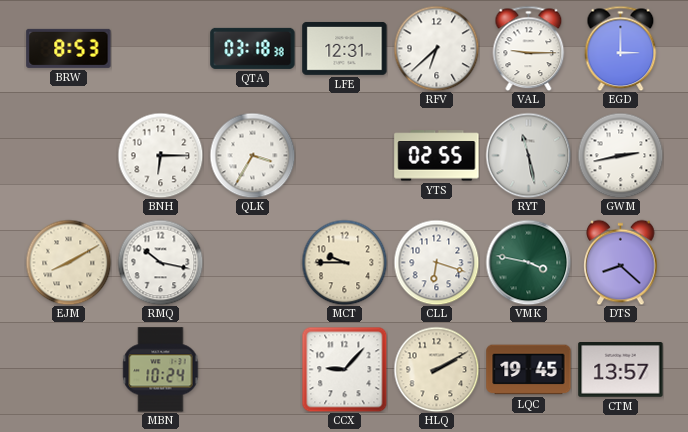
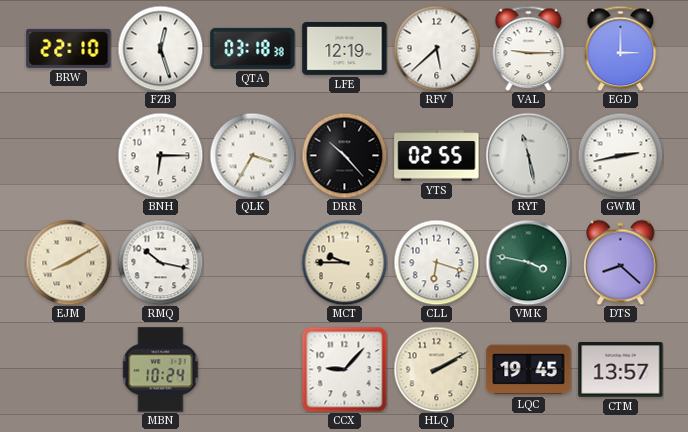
BRW: 8:53 -> 22:10
FZB: none -> 12:27
LFE: 12:31 -> 12:19
RFV: 6:38 -> 5:38
DRR: none -> 10:23
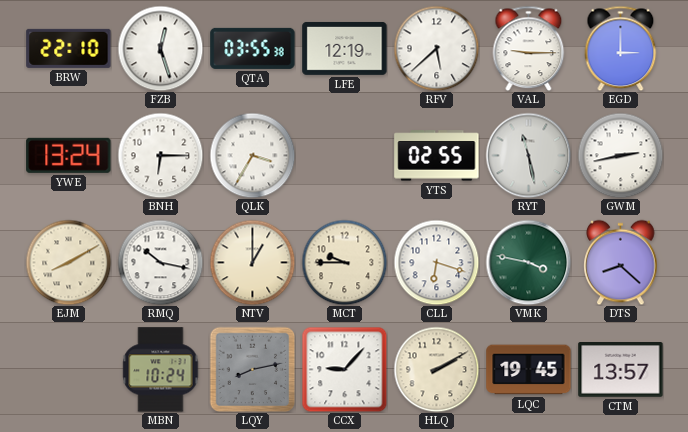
QTA: 03:18 -> 03:55
YWE: none -> 13:24
DRR: 10:23 -> none
NTV: none -> 1:00
LQY: none -> 8:13
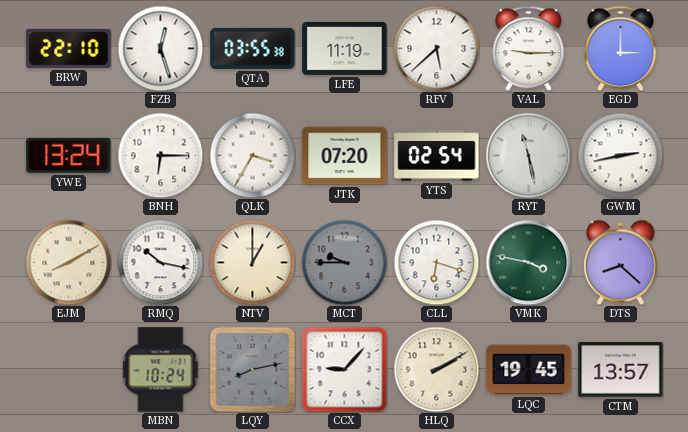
LFE: 12:19 -> 11:19
JTK: none -> 07:20
YTS: 02:55 -> 02:54
MCT dial: cream -> grey
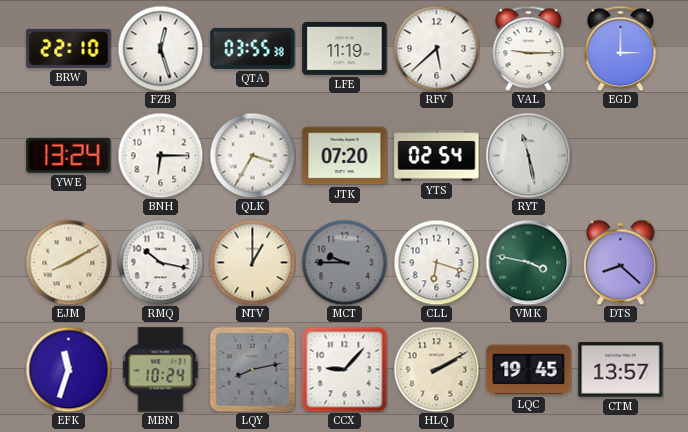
GWM: 2:43 -> none
EFK: none -> 11:33
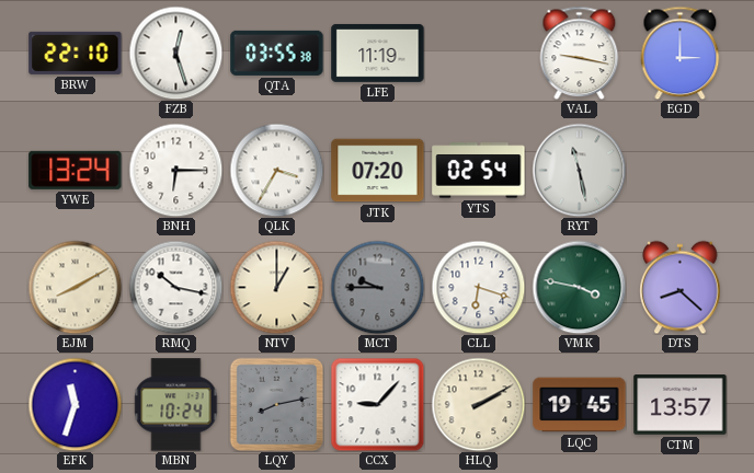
RFV: 5:38 -> none
VAL: 9:15 -> 9:17
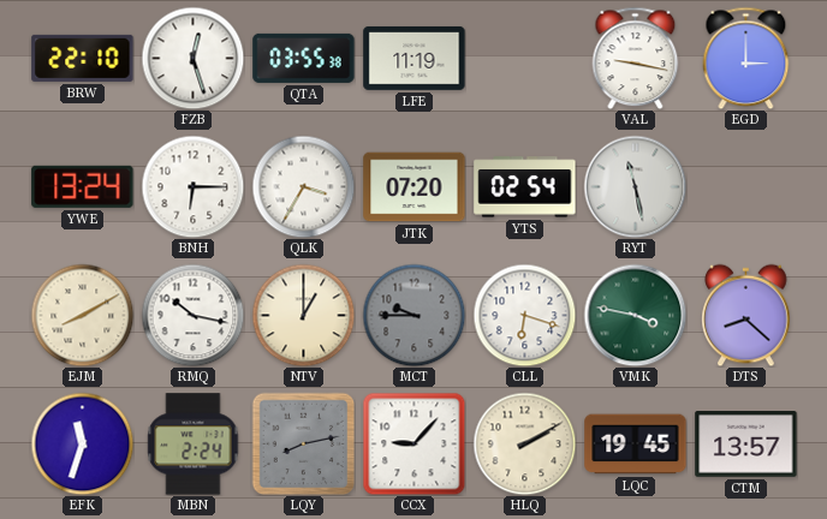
MBN: 10:24 -> 2:24
